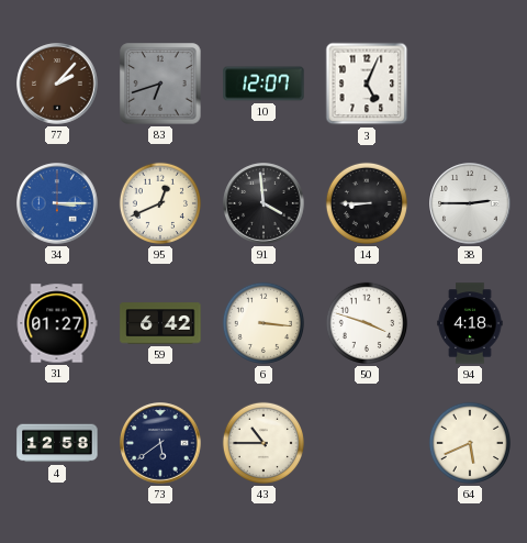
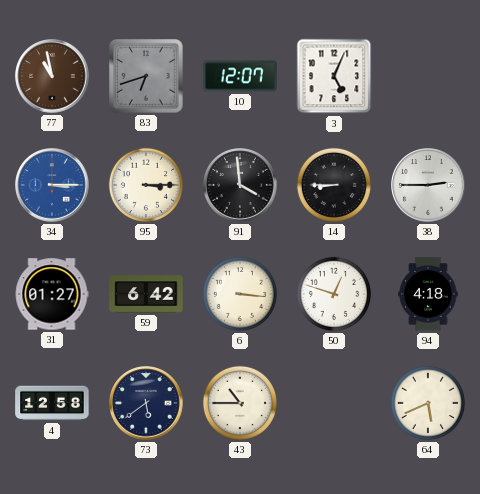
77: 2:07 -> 10:58
95: 12:41 -> 3:15
50: 3:48 -> 12:48
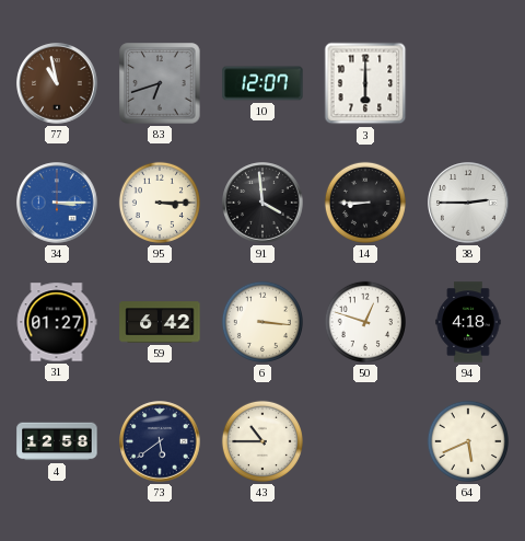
3: 5:04 -> 6:00
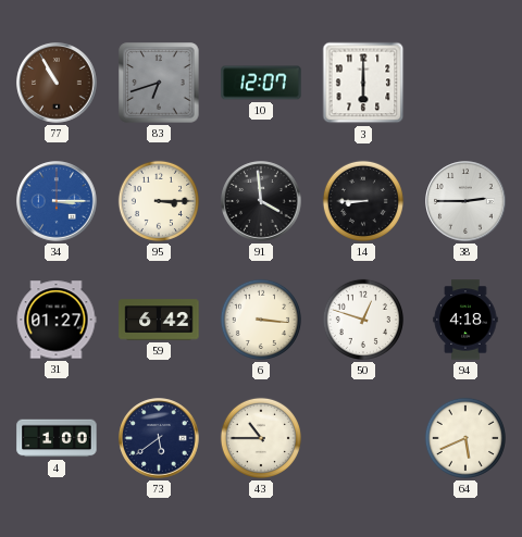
77: 10:58 -> 10:55
4: 12:58 -> 1:00
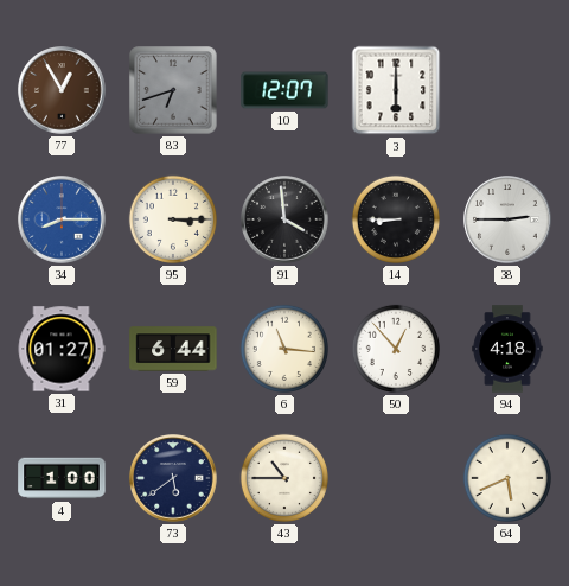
77: 10:55 -> 12:55
34: 3:15 -> 8:15
59: 6:42 -> 6:44
6: 3:16 -> 11:16
50: 12:48 -> 12:53
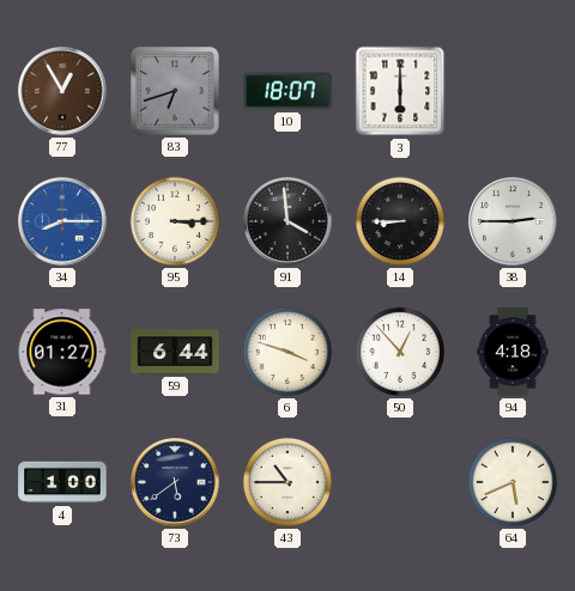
10: 12:07 -> 18:07
6: 11:16 -> 3:48
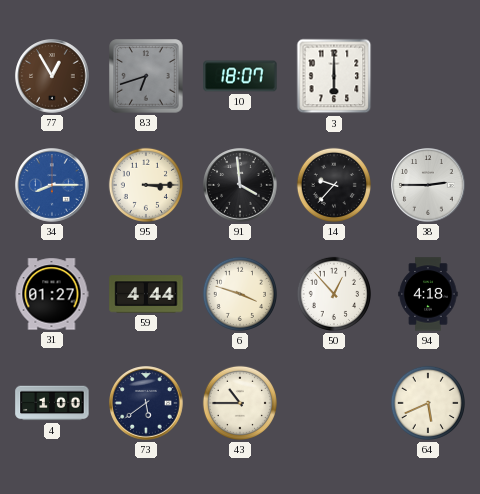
14: 8:45 -> 9:37
59: 6:44 -> 4:44
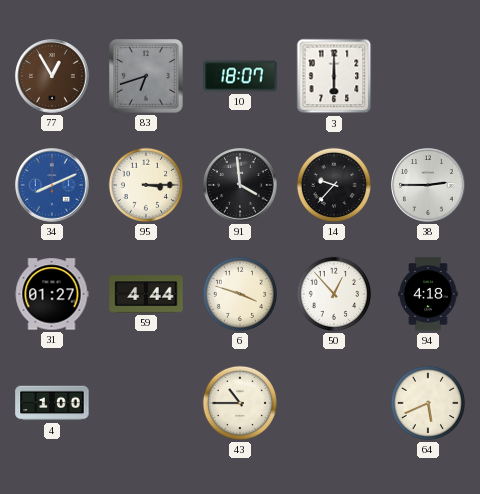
34: 8:15 -> 8:11
73: 5:39 -> none
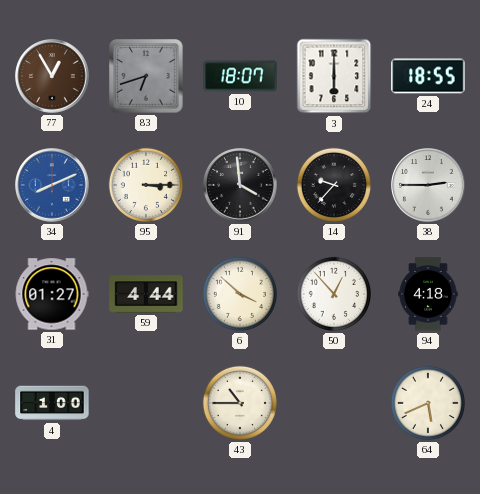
24: none -> 18:55
6: 3:48 -> 3:52
